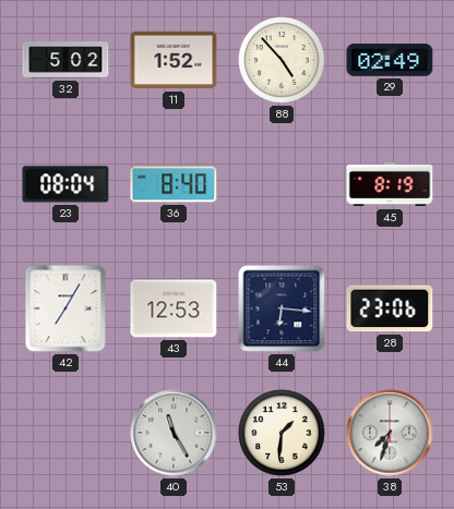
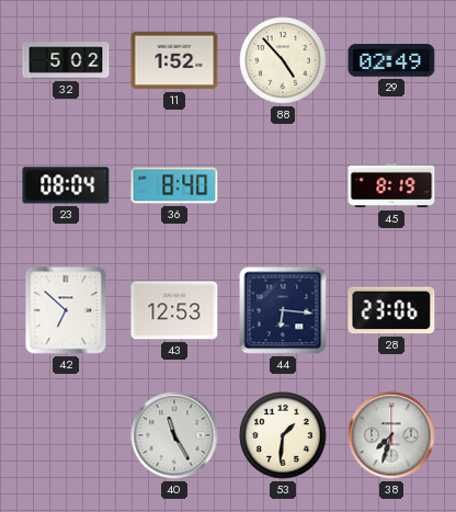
42: 7:05 -> 6:52
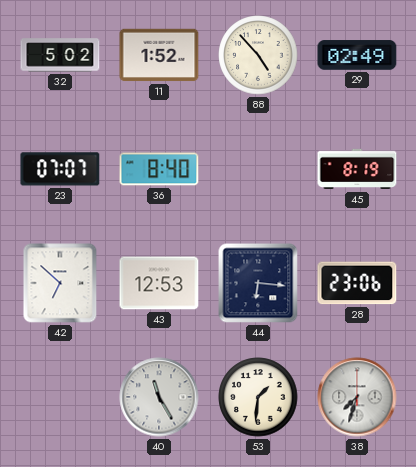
23: 08:04 -> 07:07
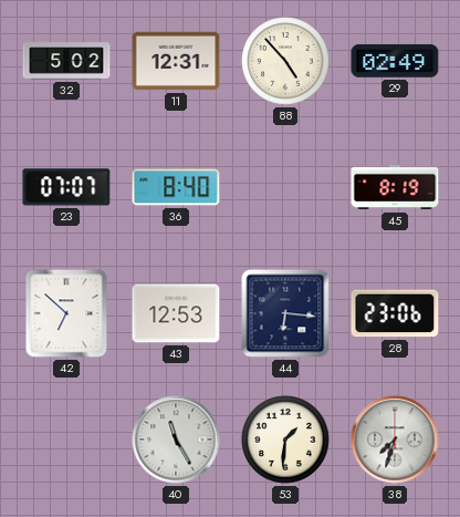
11: 1:52 -> 12:31
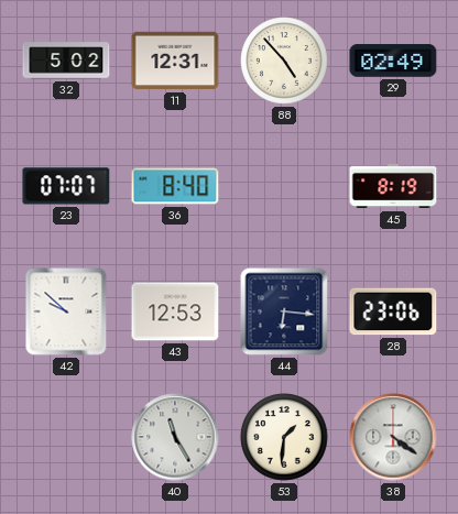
42: 6:52 -> 9:52
38: 7:33 -> 4:21
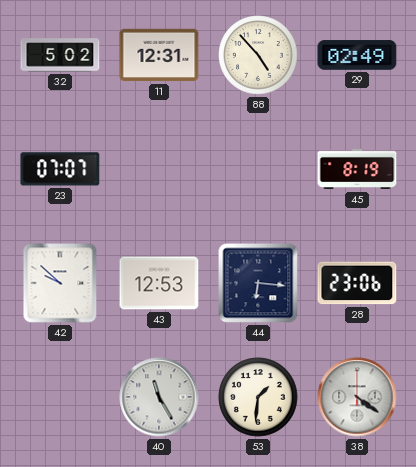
36: 8:40 -> none
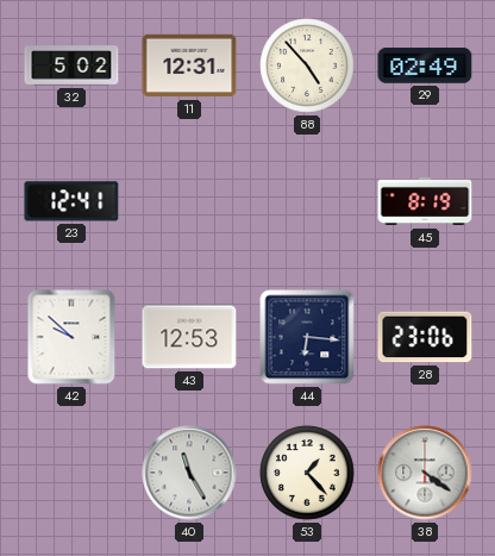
23: 07:07 -> 12:41
53: 1:31 -> 1:23
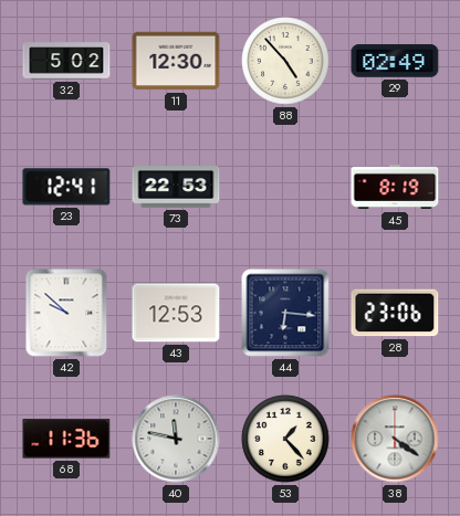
11: 12:31 -> 12:30
73: none -> 22:53
68: none -> 11:36
40: 11:25 -> 11:47
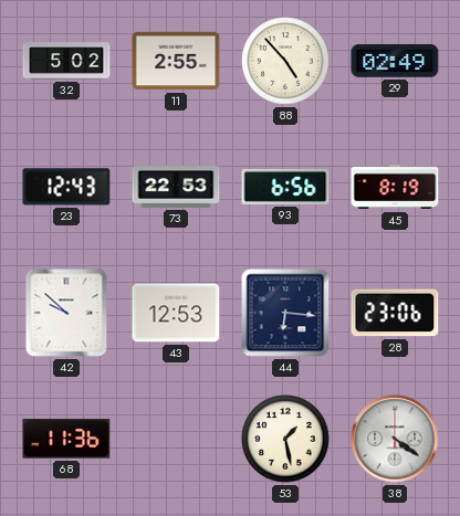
11: 12:30 -> 2:55
23: 12:41 -> 12:43
93: none -> 6:56
40: 11:47 -> none
53: 1:23 -> 1:28
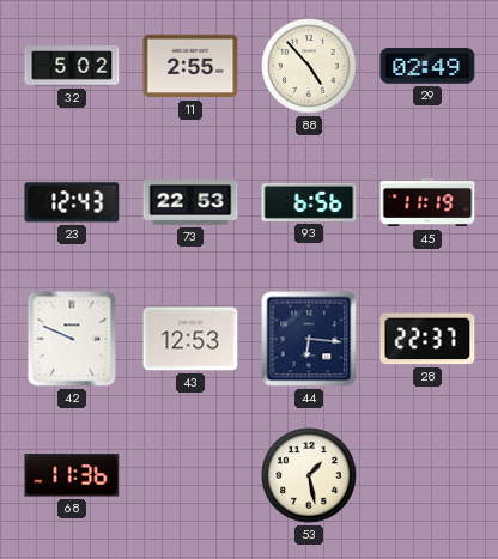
45: 8:19 -> 11:19
42: 9:52 -> 9:49
28: 23:06 -> 22:37
38: 4:21 -> none
